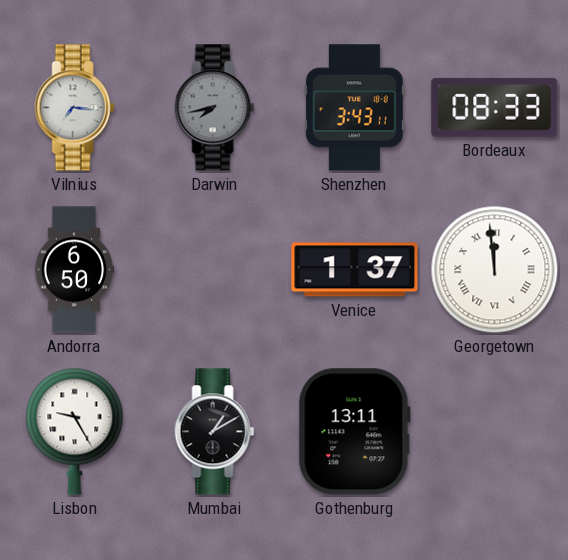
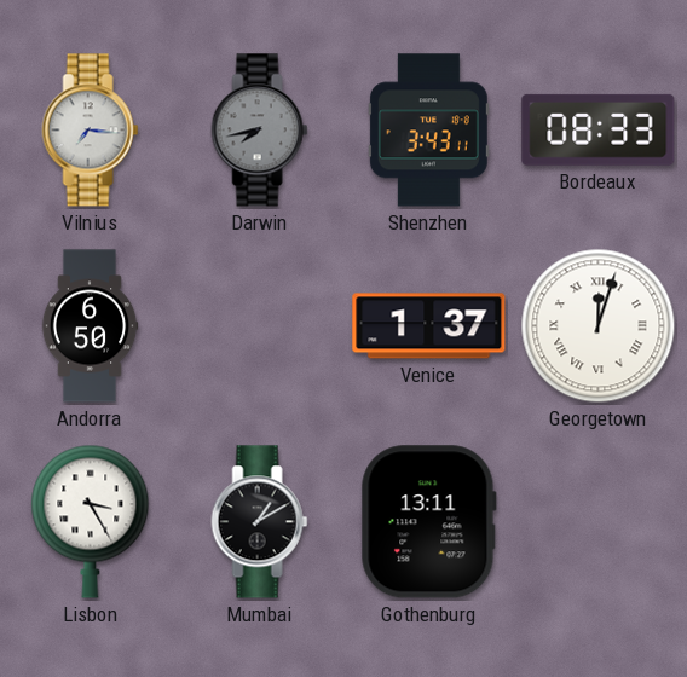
Georgetown: 11:59 -> 12:03
Lisbon: 9:25 -> 3:25
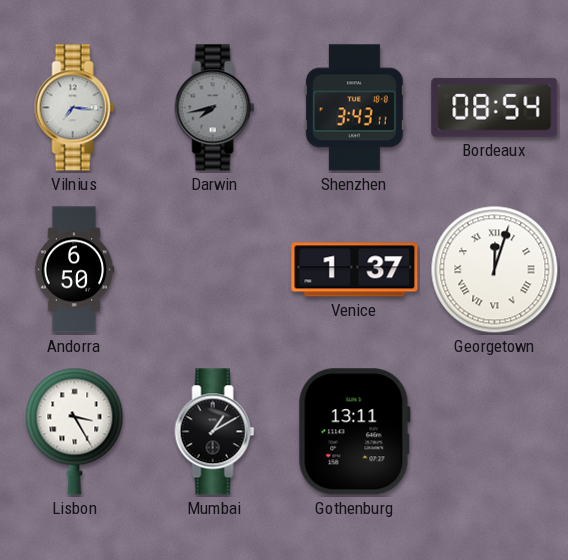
Bordeaux: 08:33 -> 08:54
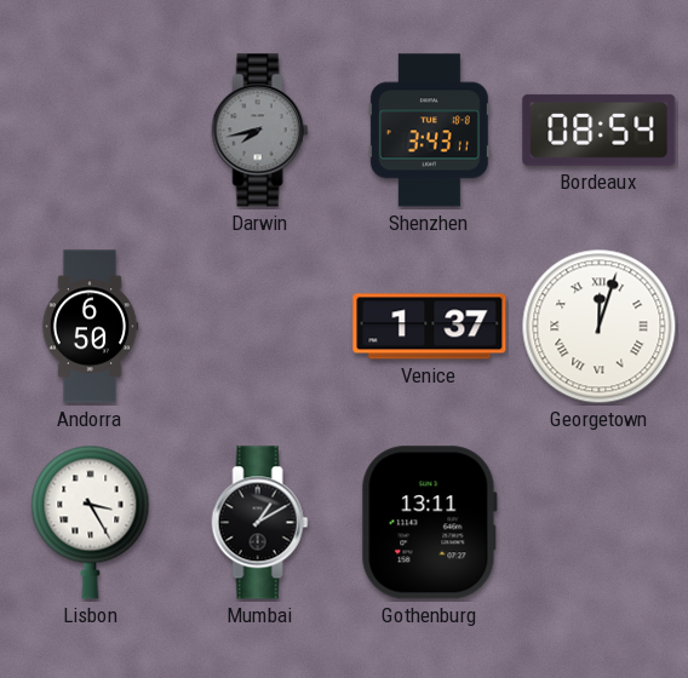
Vilnius: 7:16 -> none
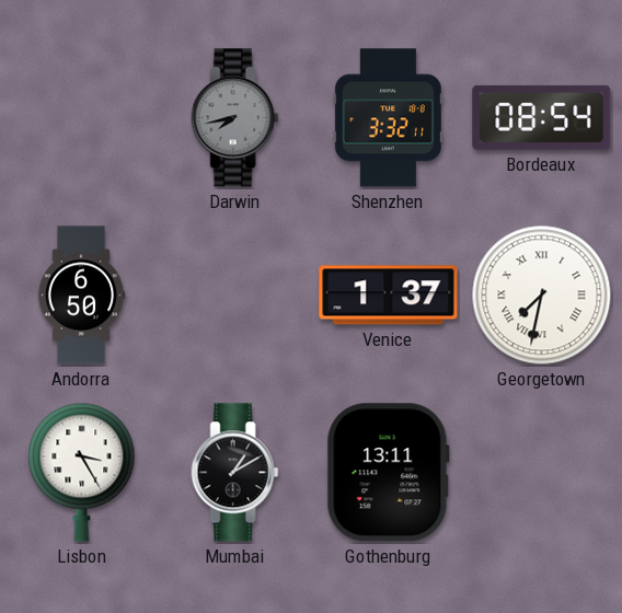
Shenzhen: 3:43 -> 3:32
Georgetown: 12:03 -> 7:32
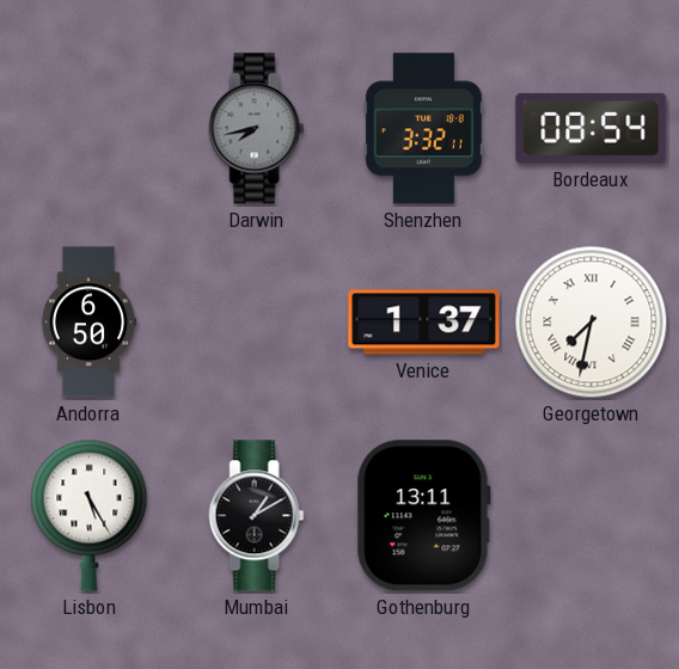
Lisbon: 3:25 -> 5:25
